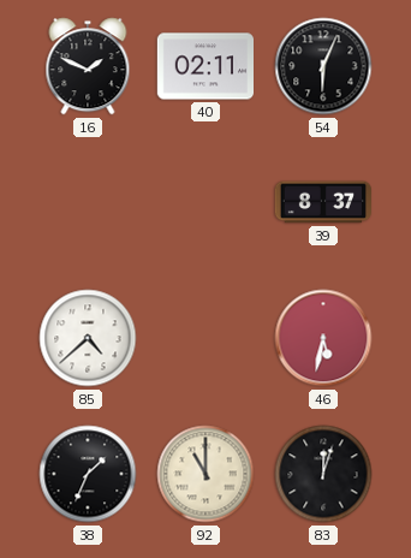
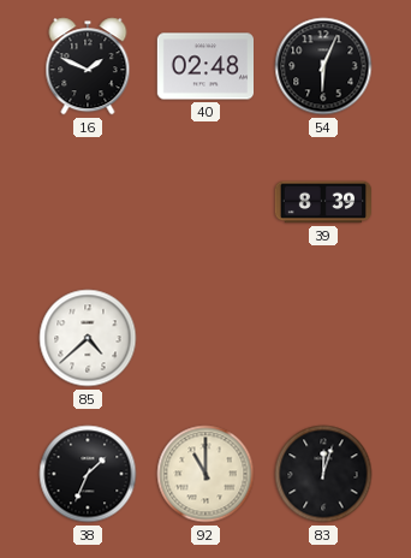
40: 02:11 -> 02:48
39: 8:37 -> 8:39
46: 5:32 -> none
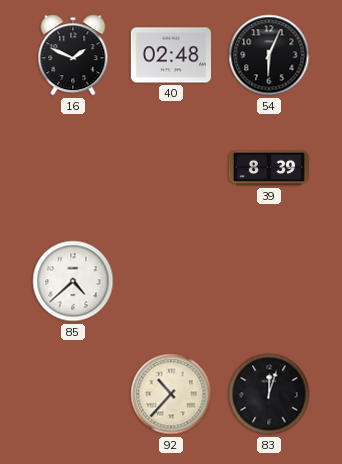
38: 1:34 -> none
92: 11:00 -> 10:37
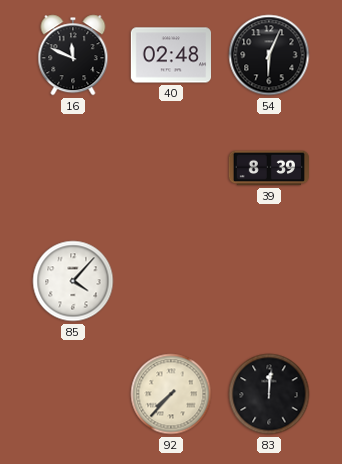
16: 1:49 -> 11:49
85: 4:38 -> 4:07
92: 10:37 -> 7:37
83: 12:03 -> 12:01
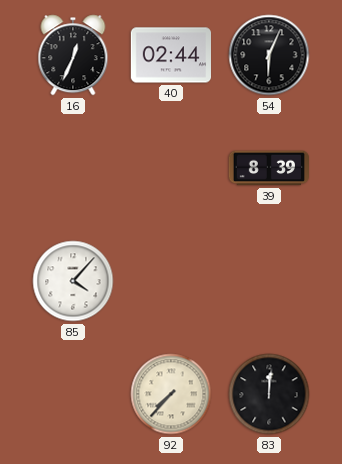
16: 11:49 -> 12:34
40: 02:48 -> 02:44
